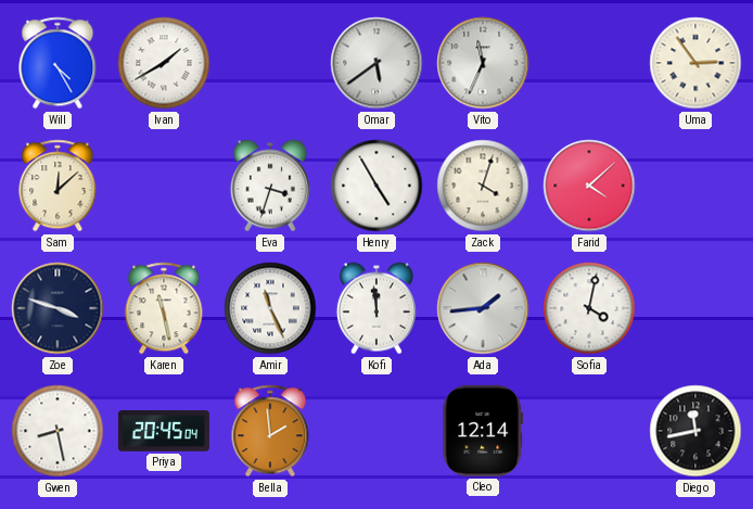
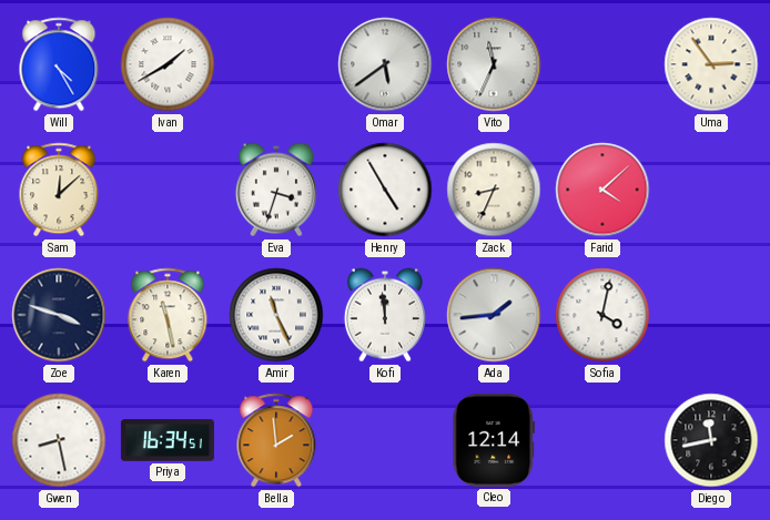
Zack: 4:03 -> 8:34
Priya: 20:45 -> 16:34
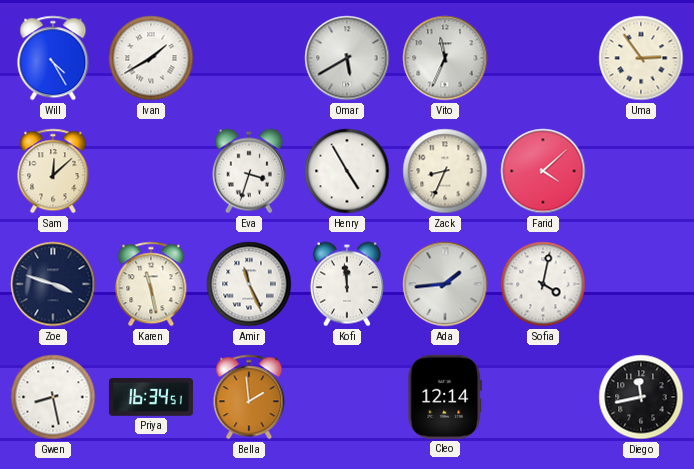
Omar: 5:39 -> 5:40
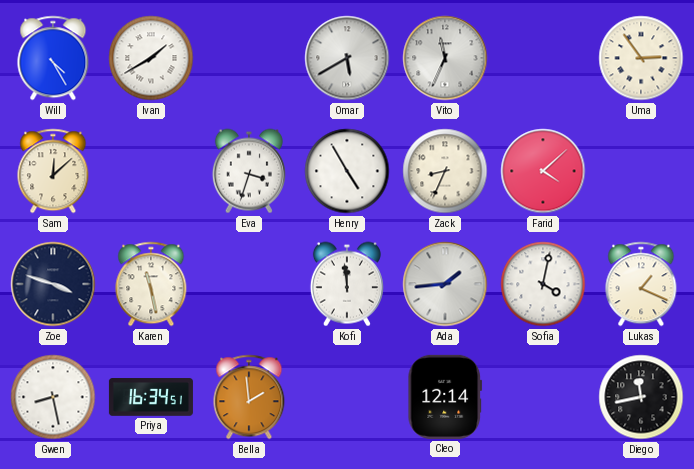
Amir: 11:26 -> none
Lukas: none -> 1:19
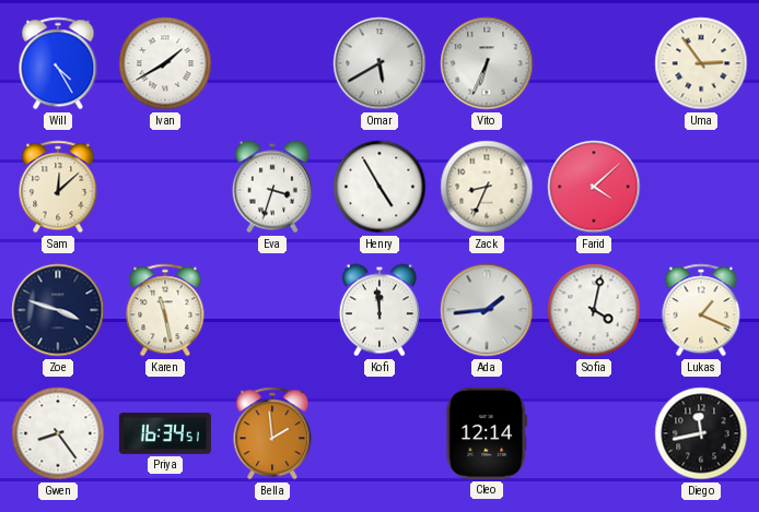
Vito: 11:34 -> 6:34
Gwen: 8:28 -> 8:24
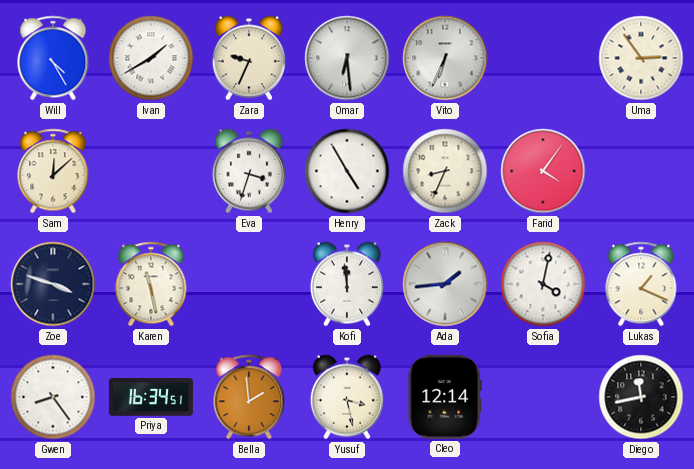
Zara: none -> 9:34
Omar: 5:40 -> 6:29
Farid: 4:08 -> 4:06
Yusuf: none -> 3:28
